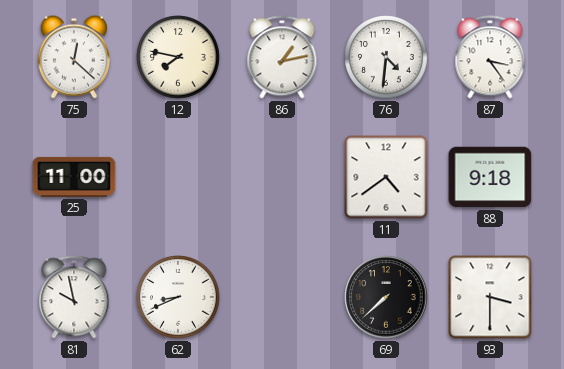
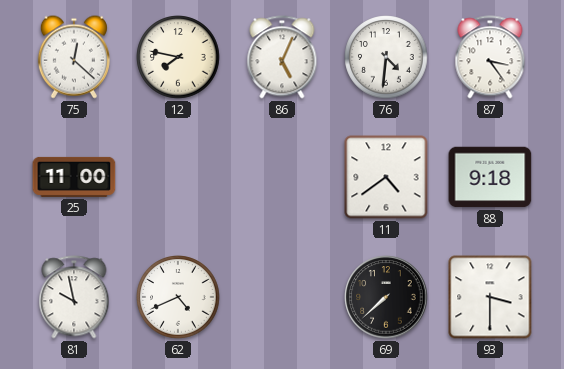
86: 1:13 -> 5:04
62: 8:41 -> 4:41
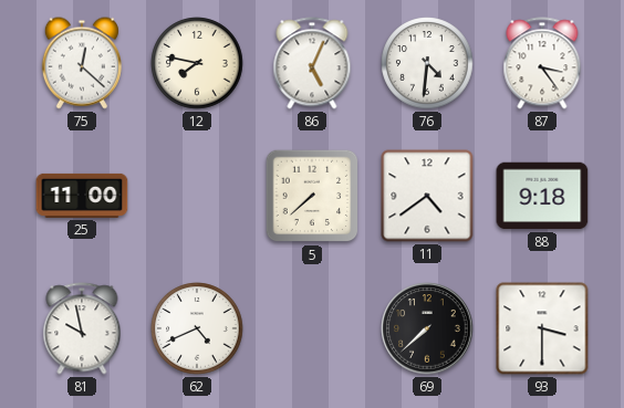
5: none -> 7:38
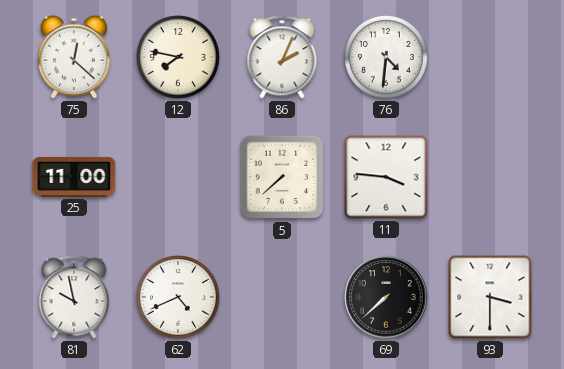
86: 5:04 -> 2:04
87: 3:24 -> none
11: 4:39 -> 3:46
88: 9:18 -> none
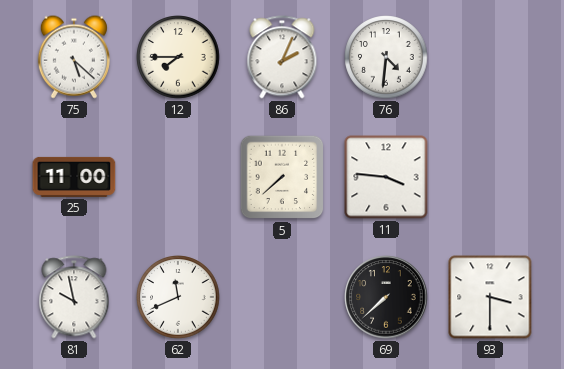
75: 12:22 -> 5:22
12: 7:47 -> 7:45
62: 4:41 -> 11:41
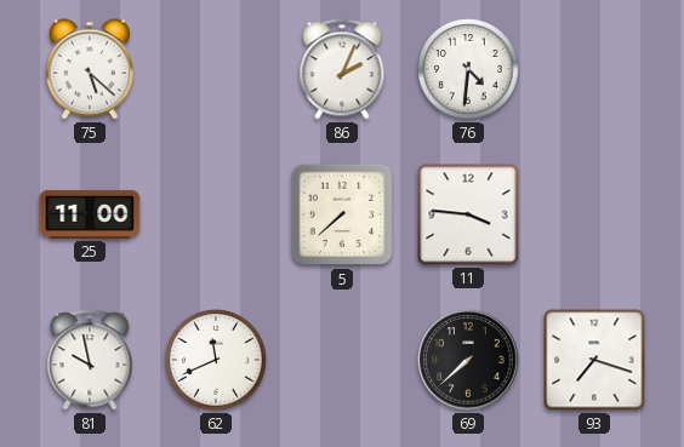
12: 7:45 -> none
93: 3:30 -> 7:18
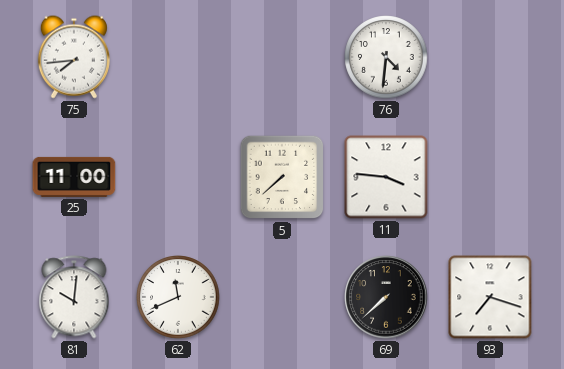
75: 5:22 -> 7:44
86: 2:04 -> none
81: 9:58 -> 10:01
